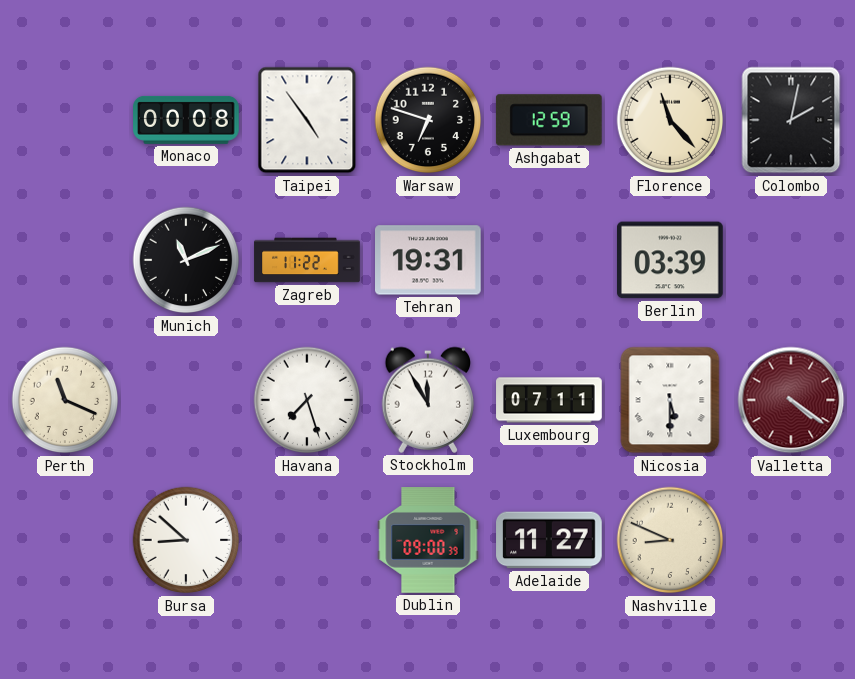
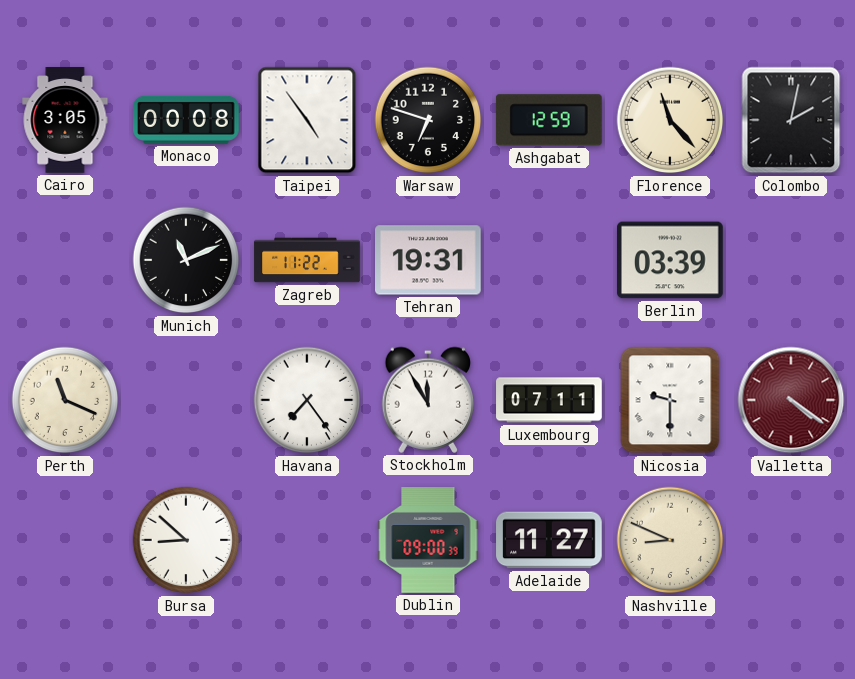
Cairo: none -> 3:05
Havana: 7:27 -> 7:24
Nicosia: 5:30 -> 9:30
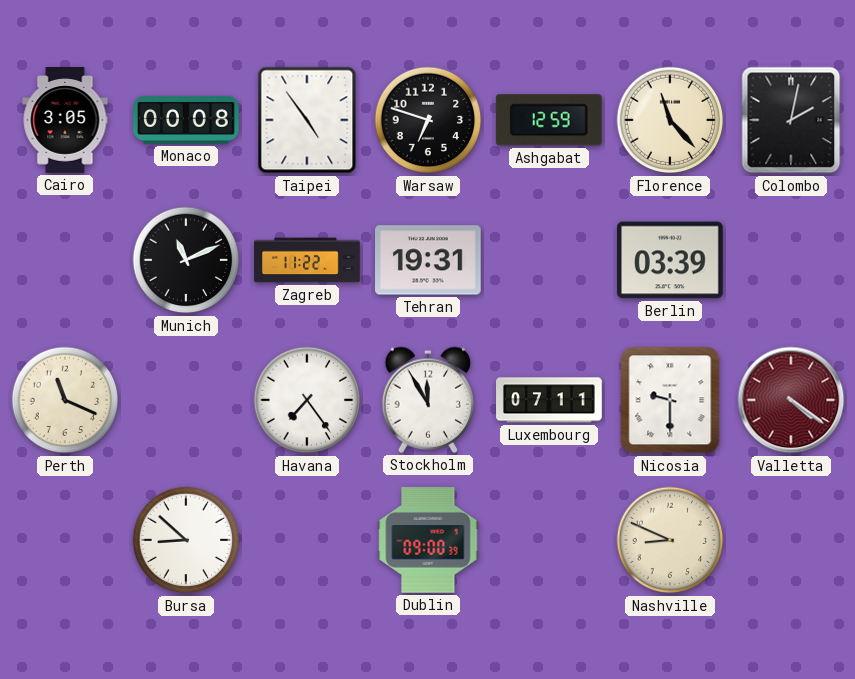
Adelaide: 11:27 -> none
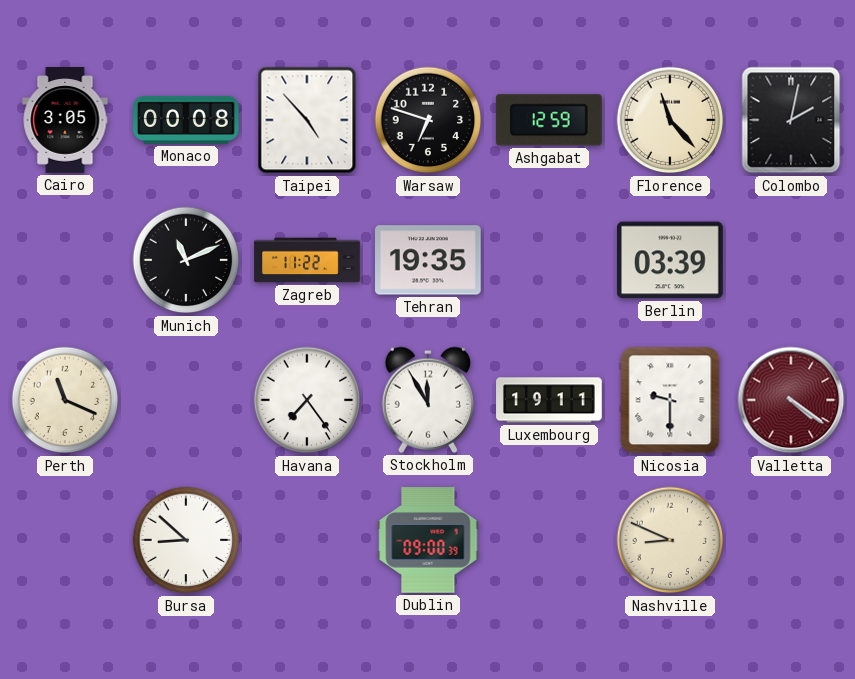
Taipei: 4:54 -> 4:53
Tehran: 19:31 -> 19:35
Luxembourg: 07:11 -> 19:11
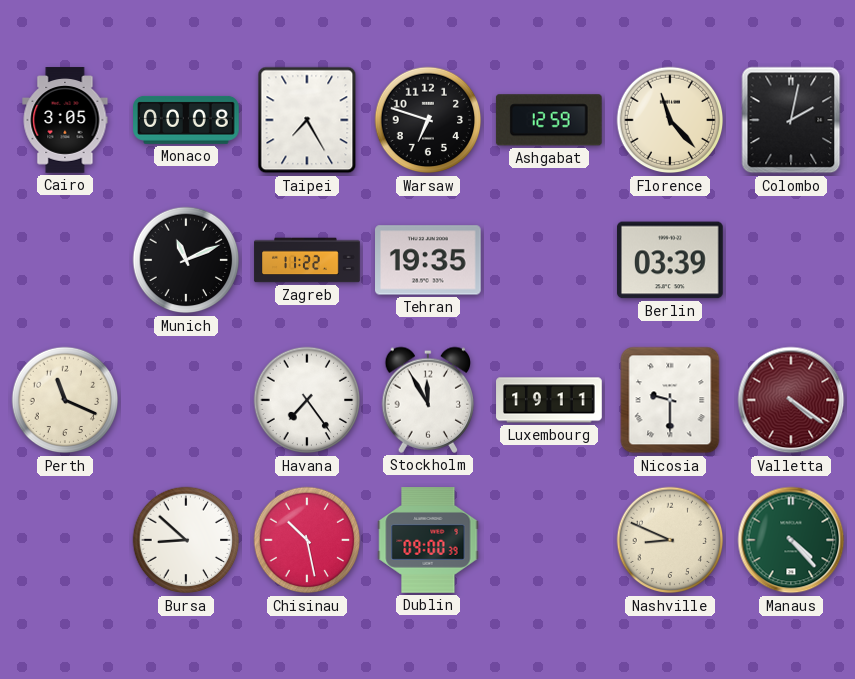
Taipei: 4:53 -> 7:25
Chisinau: none -> 10:28
Manaus: none -> 4:23
